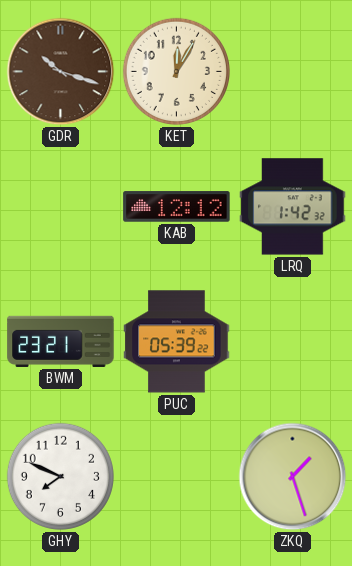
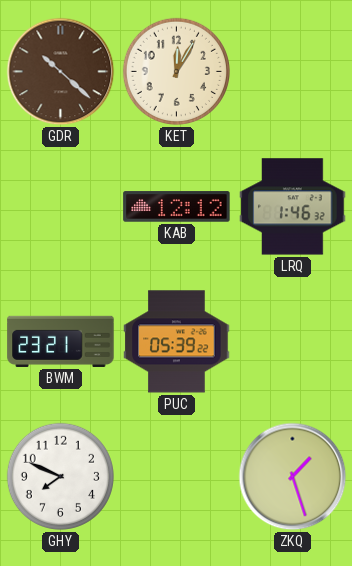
GDR: 10:18 -> 10:22
LRQ: 1:42 -> 1:46
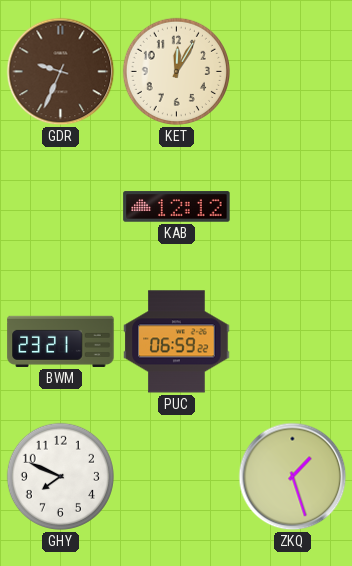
GDR: 10:22 -> 9:34
LRQ: 1:46 -> none
PUC: 05:39 -> 06:59
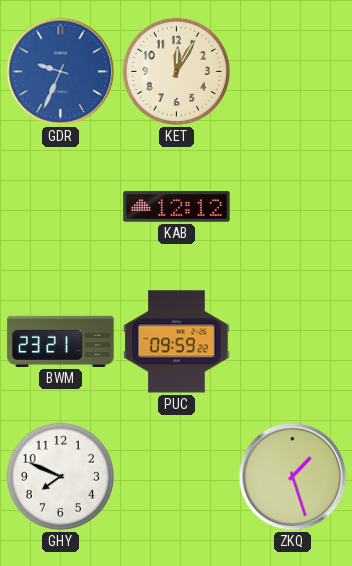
GDR dial: brown -> blue
PUC: 06:59 -> 09:59
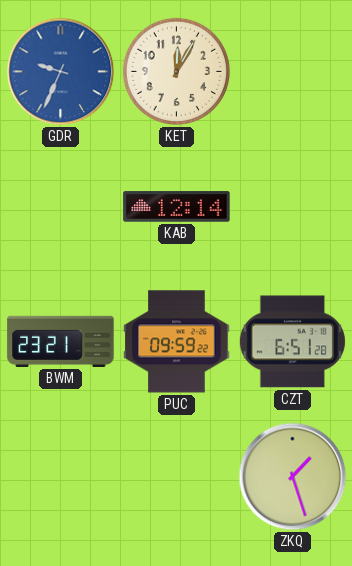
KAB: 12:12 -> 12:14
CZT: none -> 6:51
GHY: 7:49 -> none
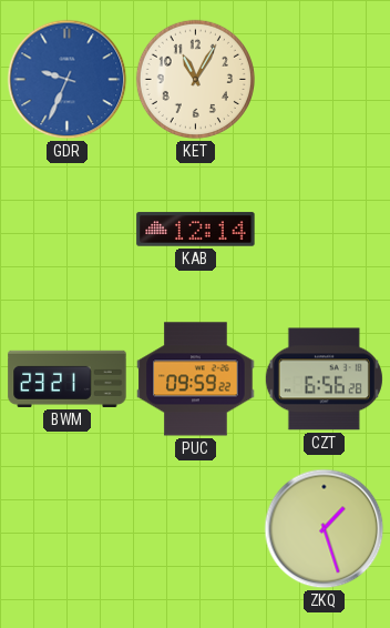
KET: 12:05 -> 11:05
CZT: 6:51 -> 6:56
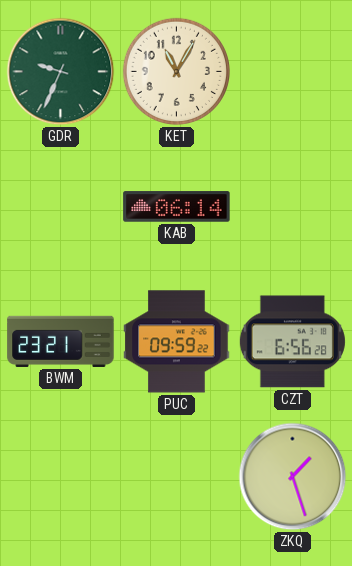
GDR dial: blue -> green
KAB: 12:14 -> 06:14
